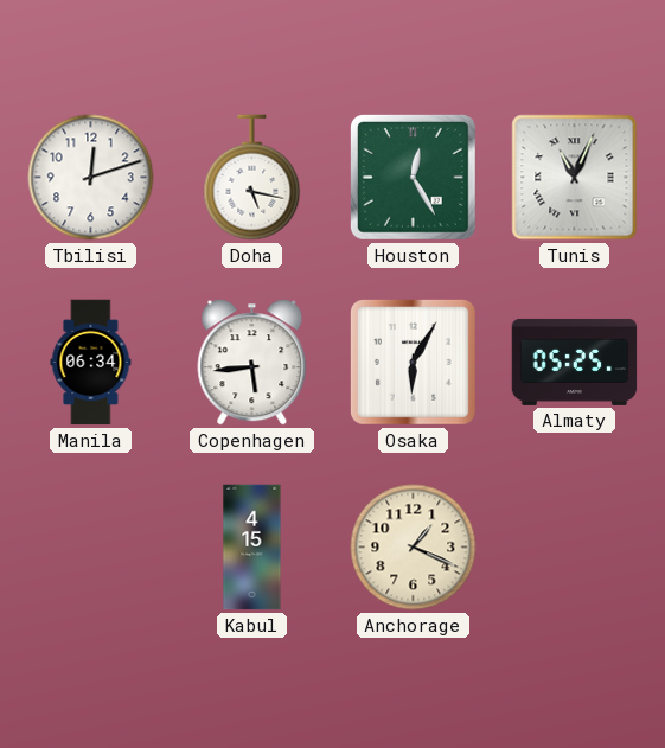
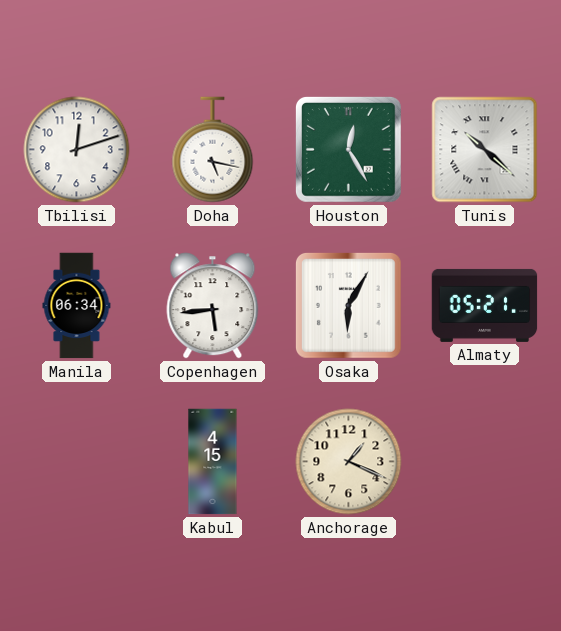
Tunis: 11:04 -> 10:22
Almaty: 05:25 -> 05:21
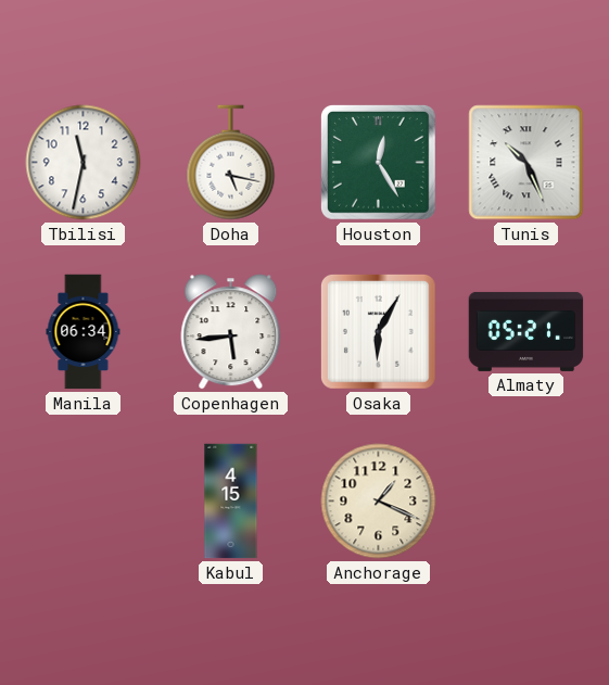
Tbilisi: 12:12 -> 11:32
Tunis: 10:22 -> 10:26
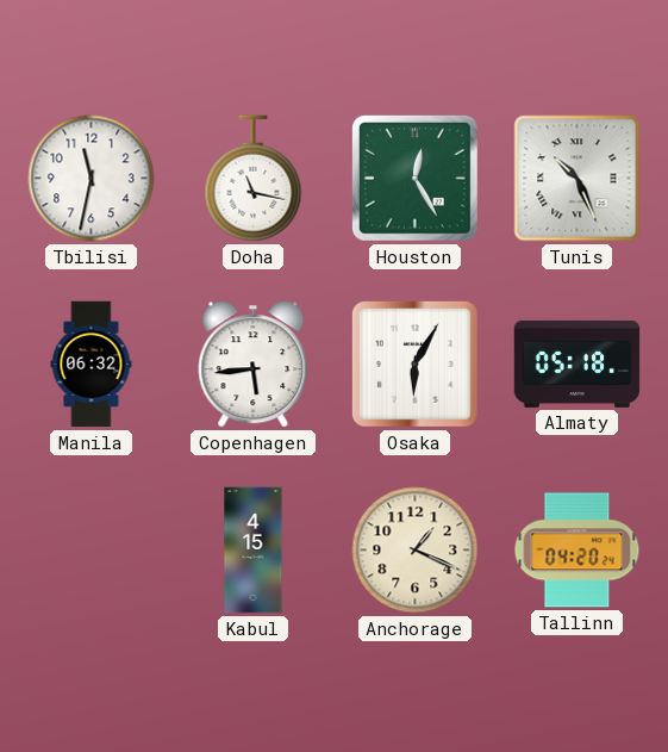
Doha: 5:17 -> 11:17
Manila: 06:34 -> 06:32
Almaty: 05:21 -> 05:18
Tallinn: none -> 04:20
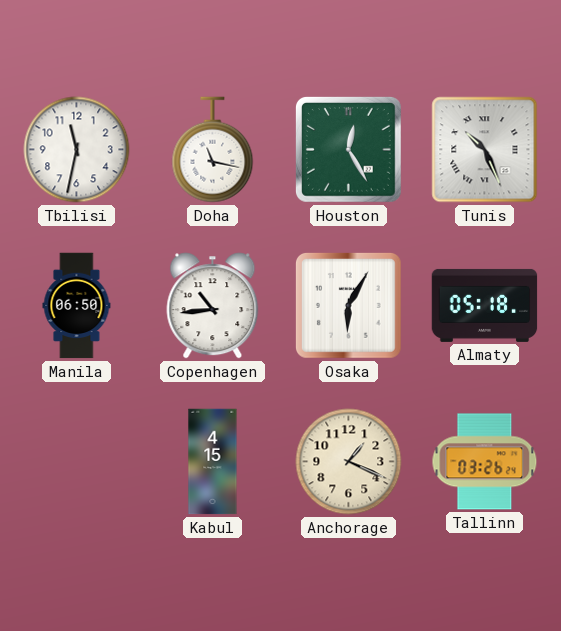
Manila: 06:32 -> 06:50
Copenhagen: 5:44 -> 10:44
Tallinn: 04:20 -> 03:26
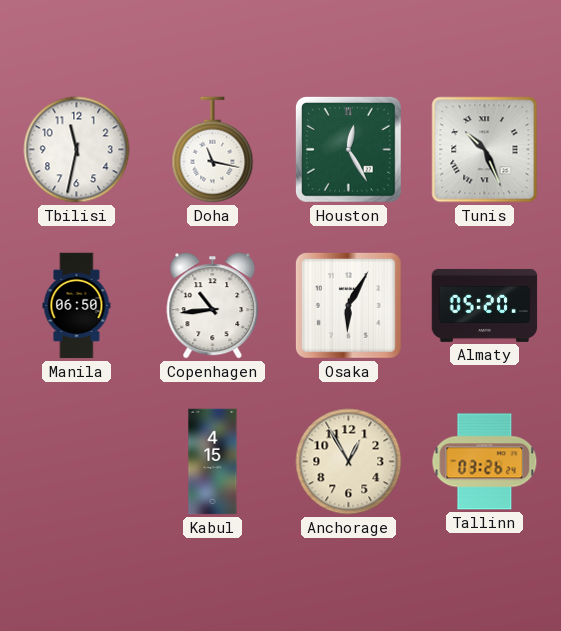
Almaty: 05:18 -> 05:20
Anchorage: 1:19 -> 12:55
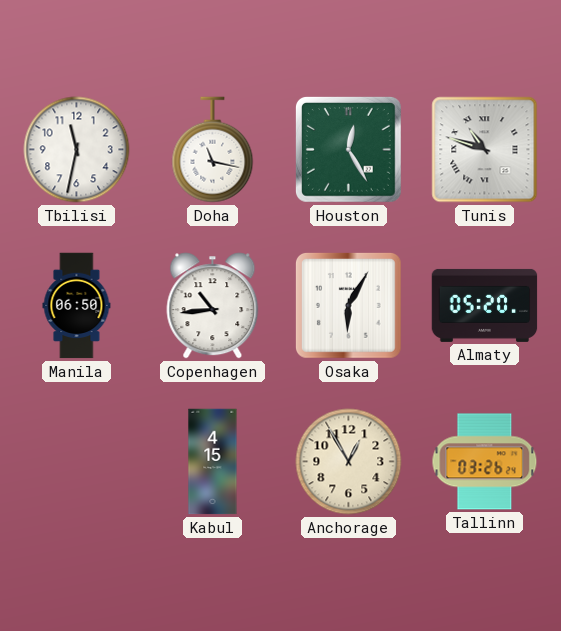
Tunis: 10:26 -> 10:48
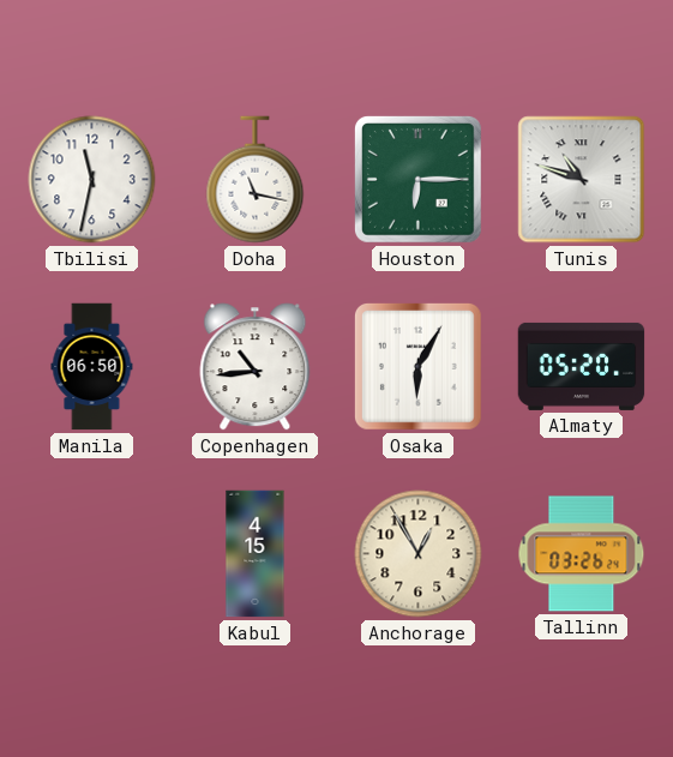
Houston: 12:25 -> 6:15
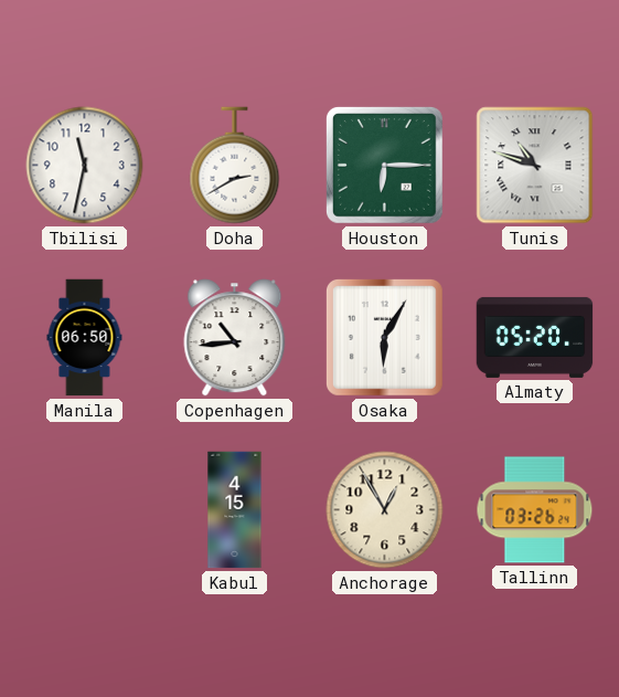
Doha: 11:17 -> 2:40
